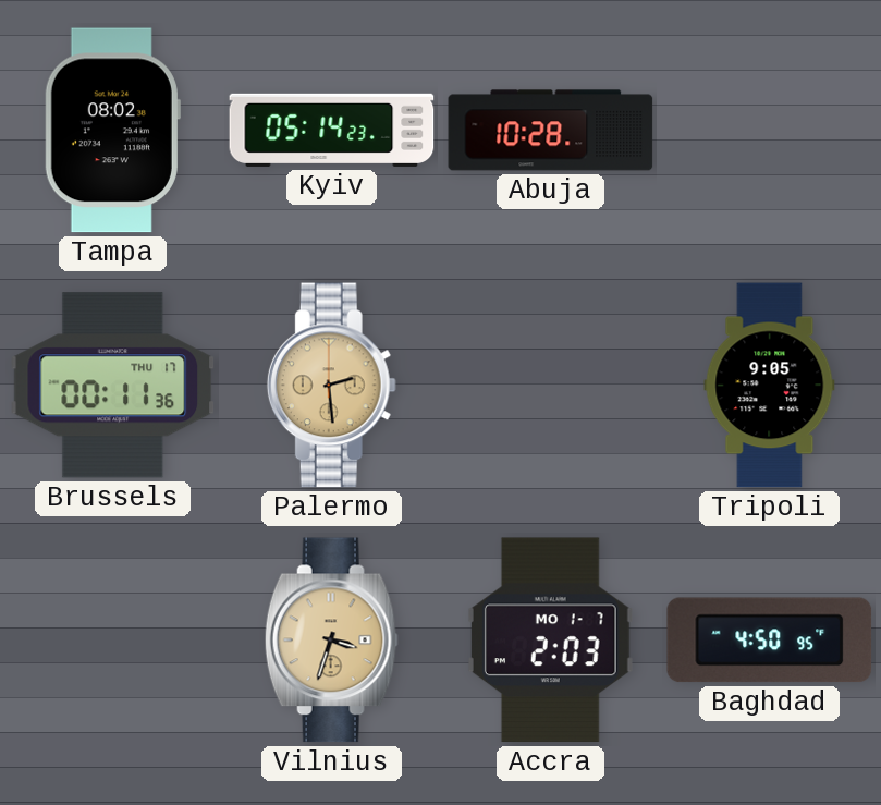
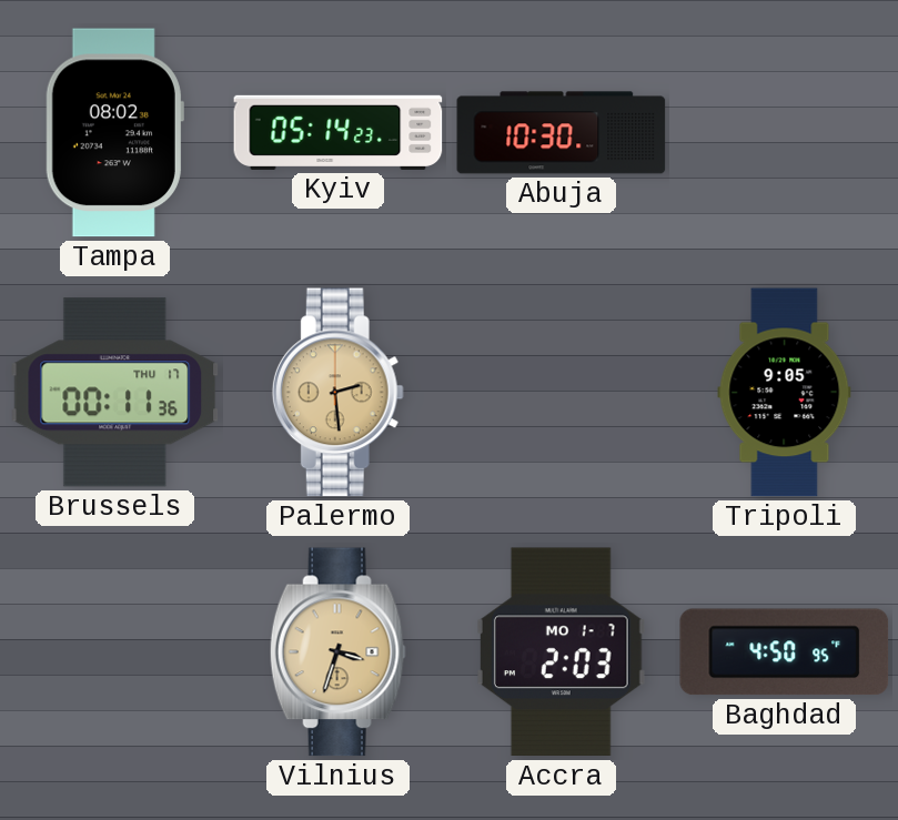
Abuja: 10:28 -> 10:30
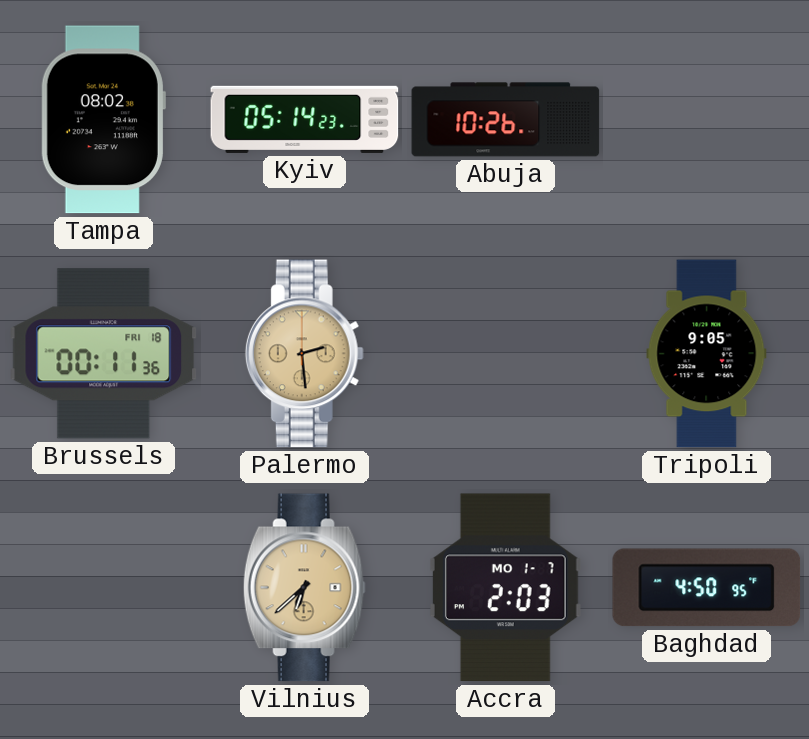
Abuja: 10:30 -> 10:26
Brussels date: THU 17 -> FRI 18
Vilnius: 3:33 -> 6:38
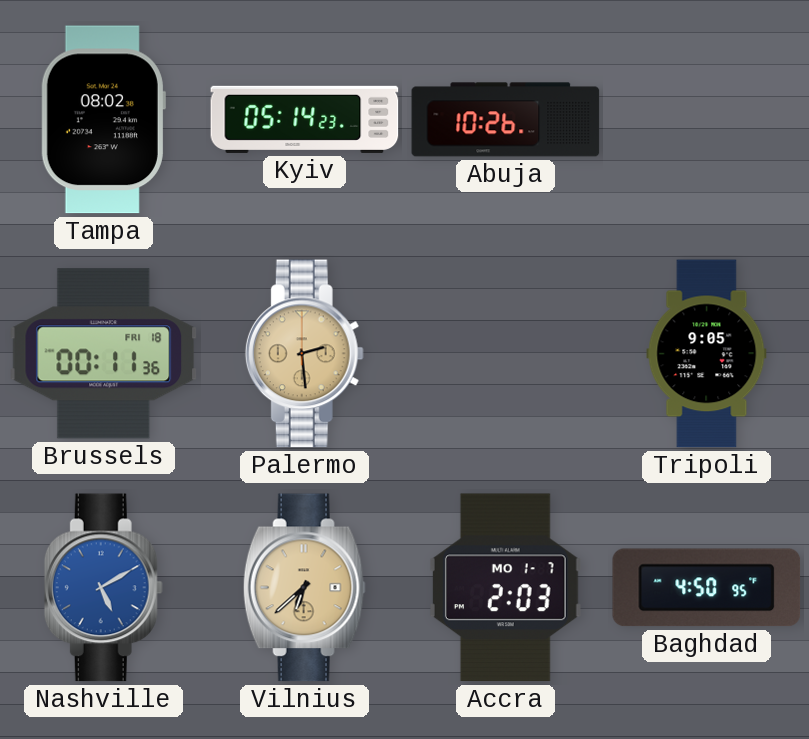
Nashville: none -> 5:10
